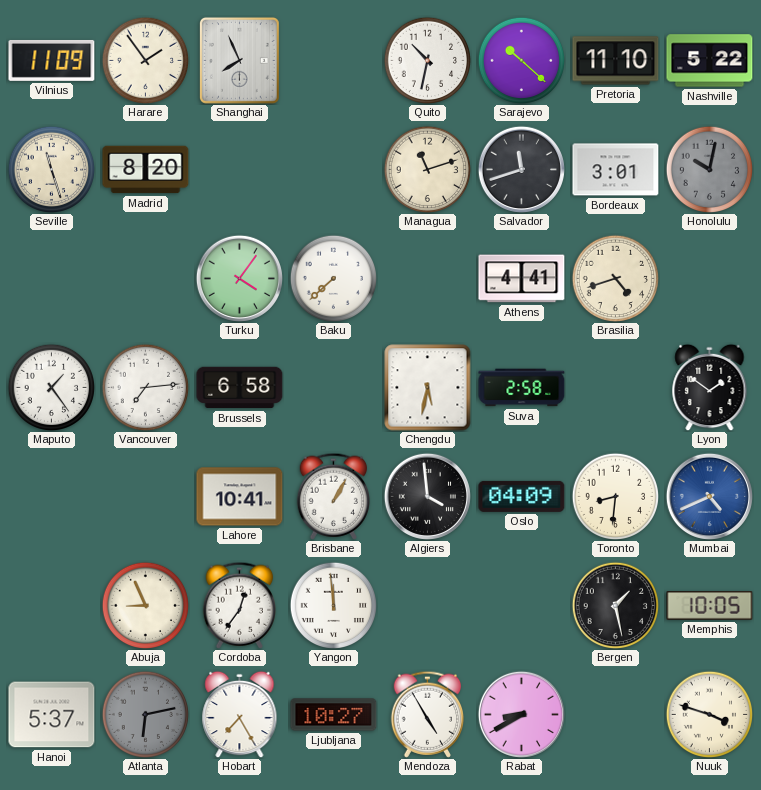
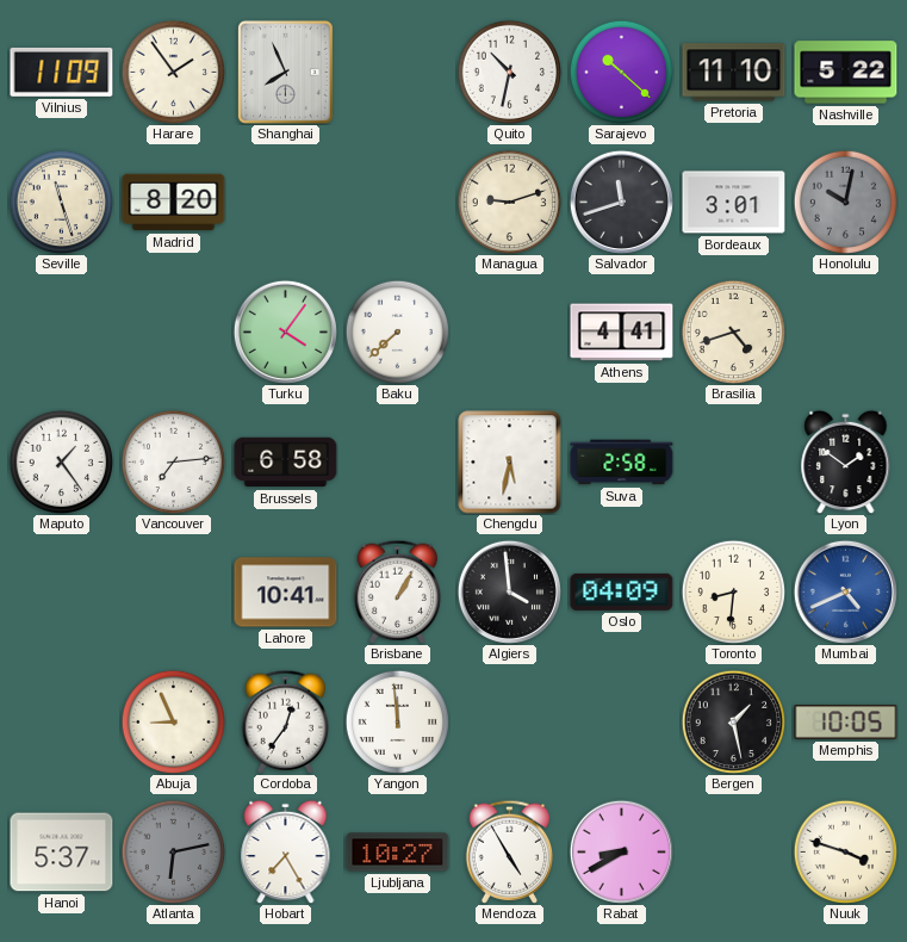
Managua: 11:12 -> 9:12
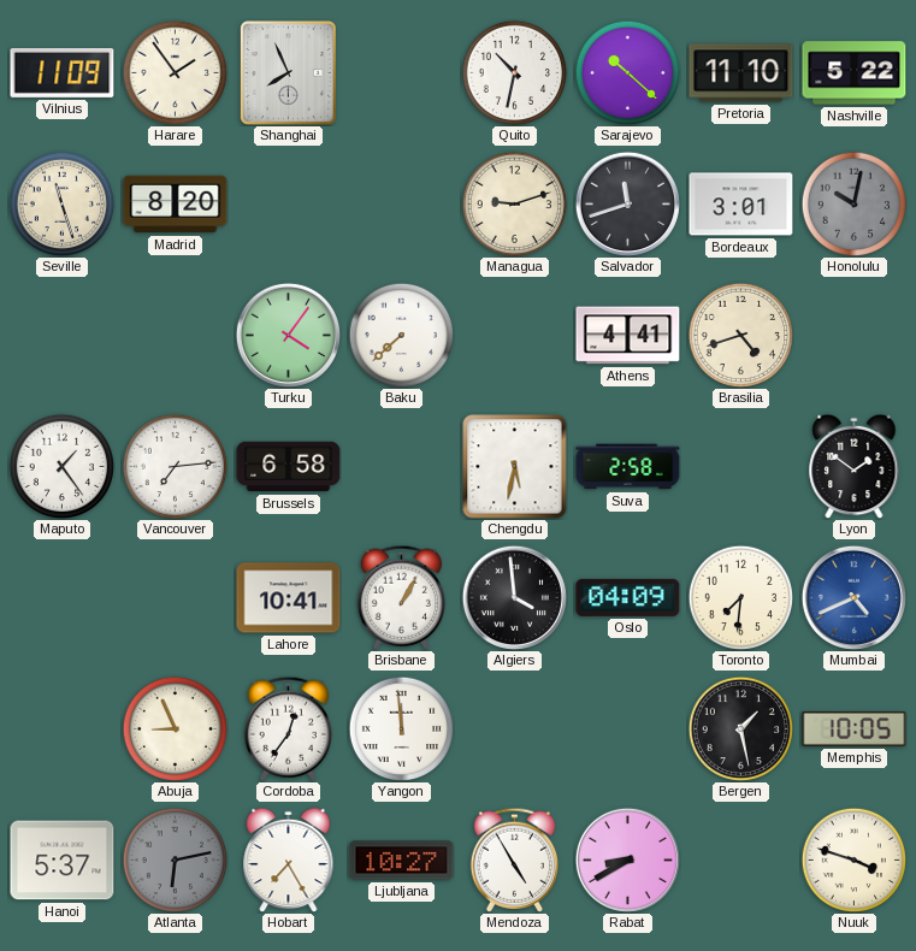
Toronto: 8:31 -> 7:31
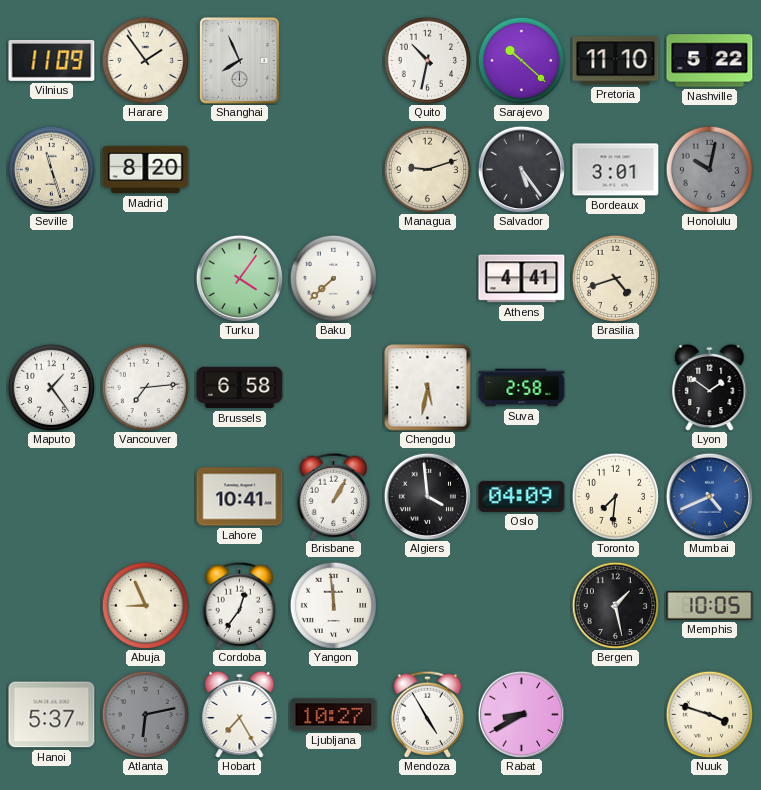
Salvador: 11:42 -> 5:24
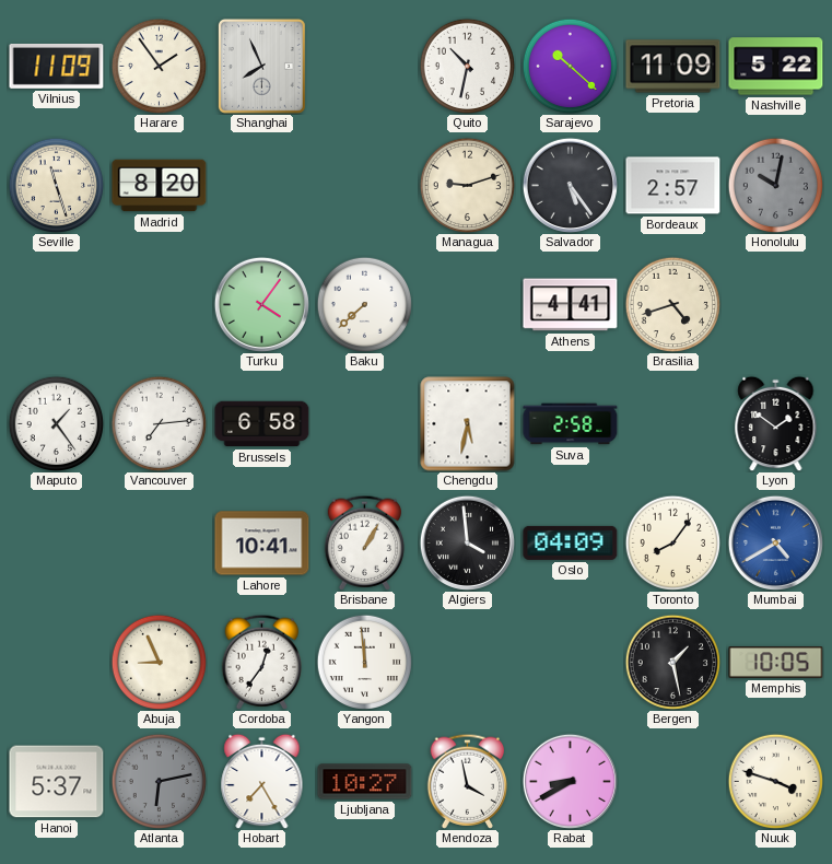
Pretoria: 11:10 -> 11:09
Bordeaux: 3:01 -> 2:57
Toronto: 7:31 -> 8:06
Mumbai: 4:41 -> 4:40
Mendoza: 4:55 -> 3:58
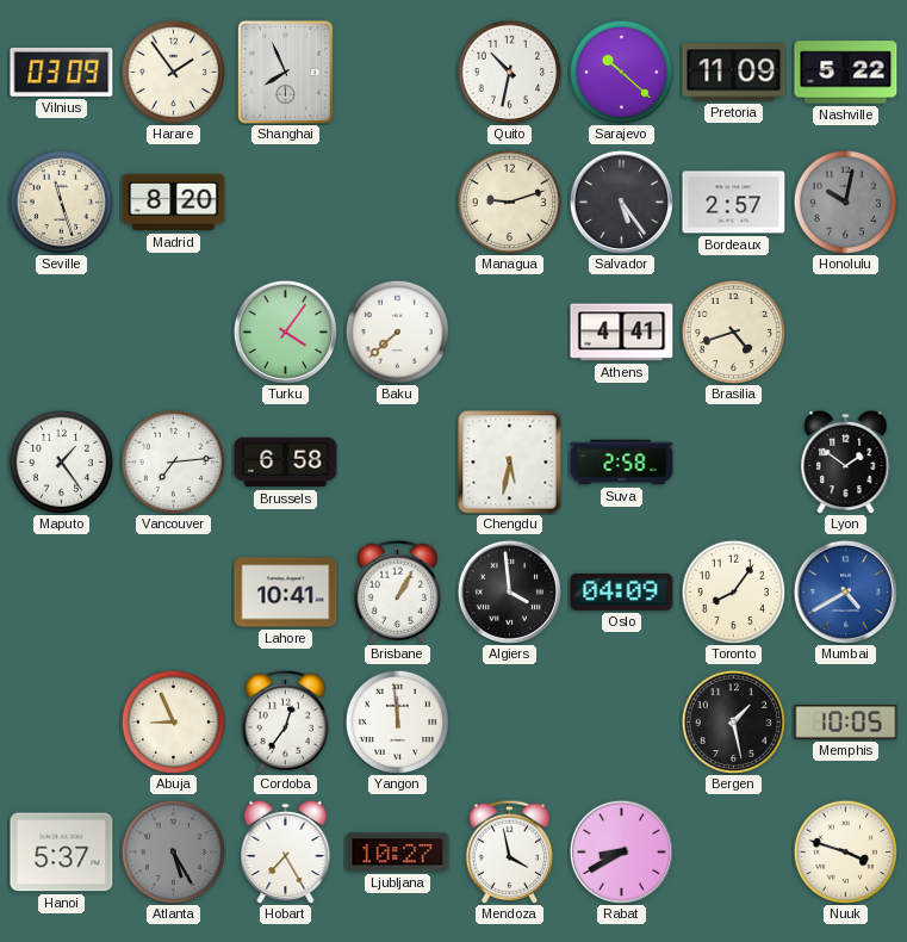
Vilnius: 11:09 -> 03:09
Atlanta: 6:13 -> 5:25
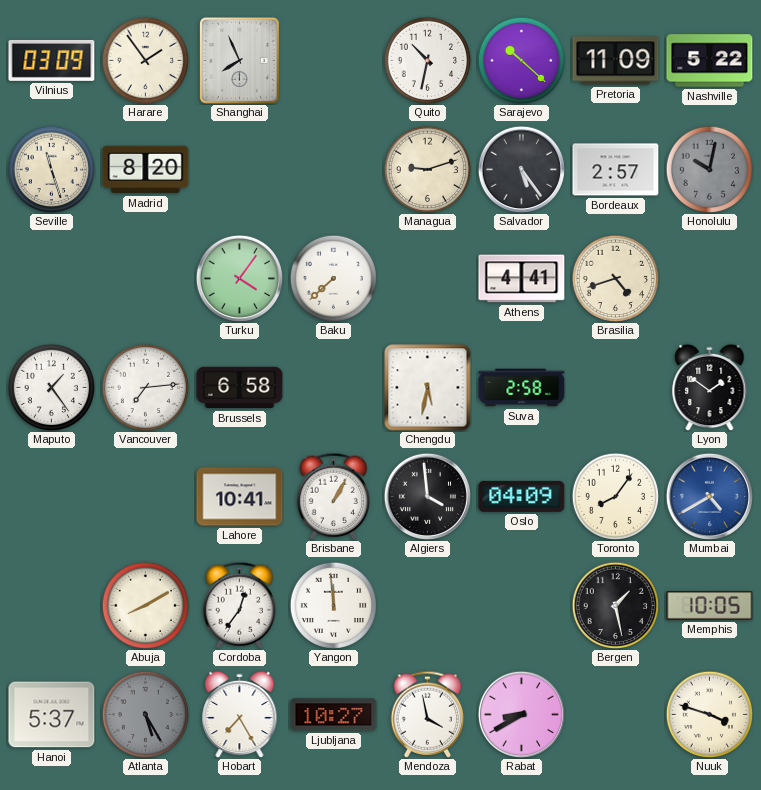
Abuja: 8:56 -> 8:10
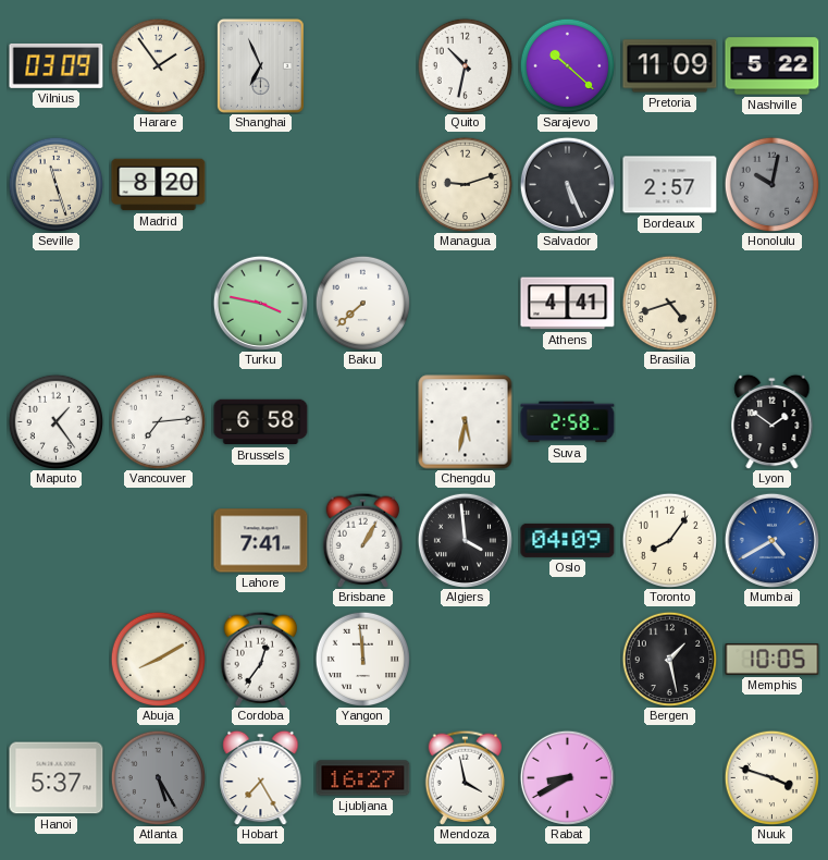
Shanghai: 7:56 -> 6:56
Salvador: 5:24 -> 5:26
Turku: 4:06 -> 3:47
Lahore: 10:41 -> 7:41
Ljubljana: 10:27 -> 16:27
